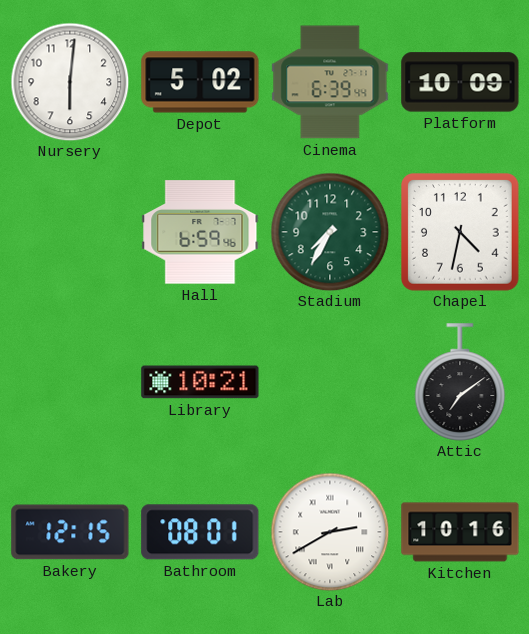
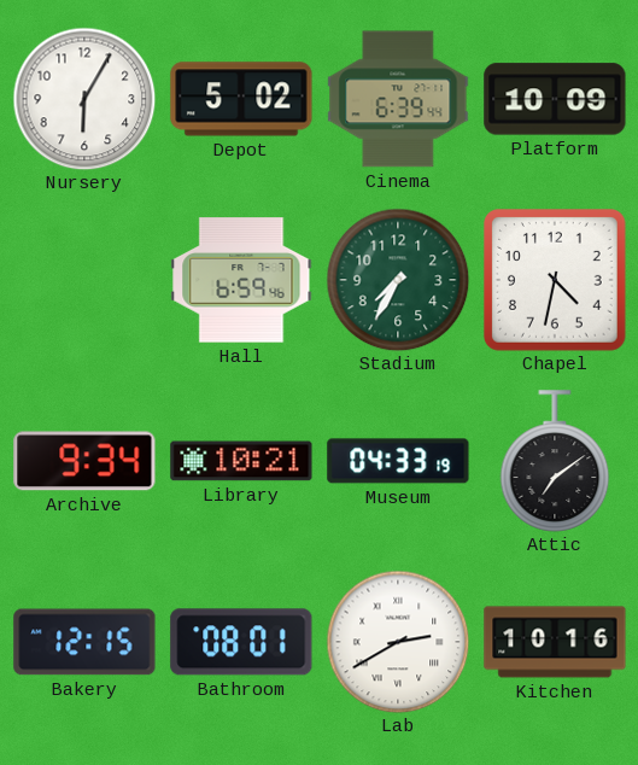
Nursery: 6:01 -> 6:05
Archive: none -> 9:34
Museum: none -> 04:33
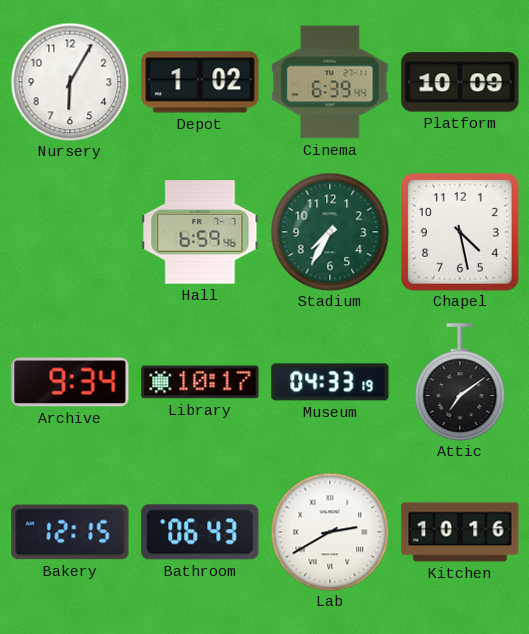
Depot: 5:02 -> 1:02
Chapel: 4:32 -> 4:28
Library: 10:21 -> 10:17
Bathroom: 08:01 -> 06:43
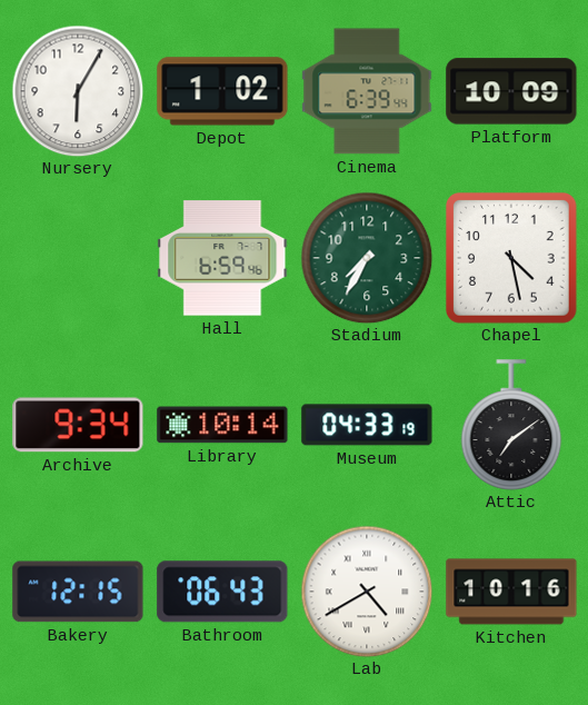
Library: 10:17 -> 10:14
Lab: 2:40 -> 4:40
